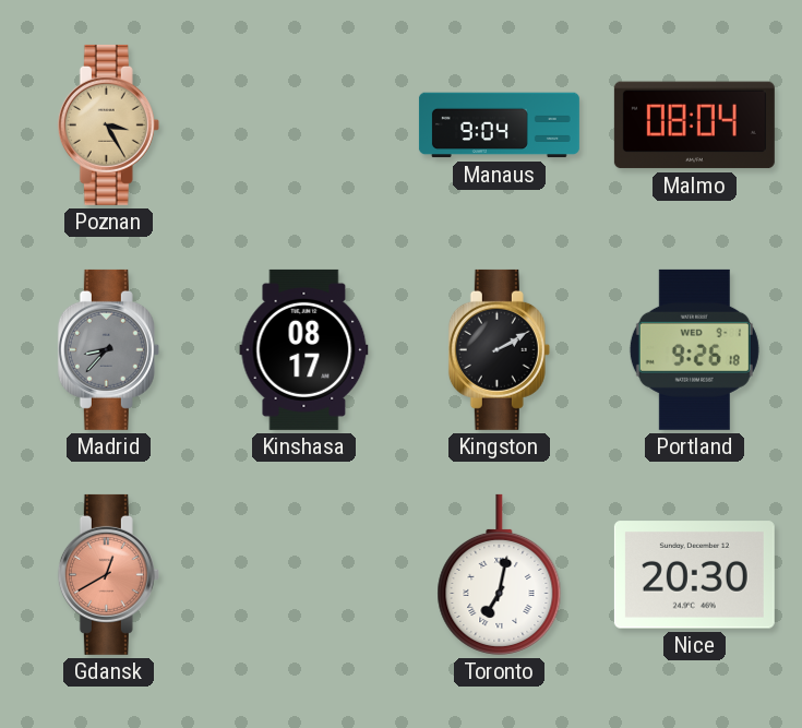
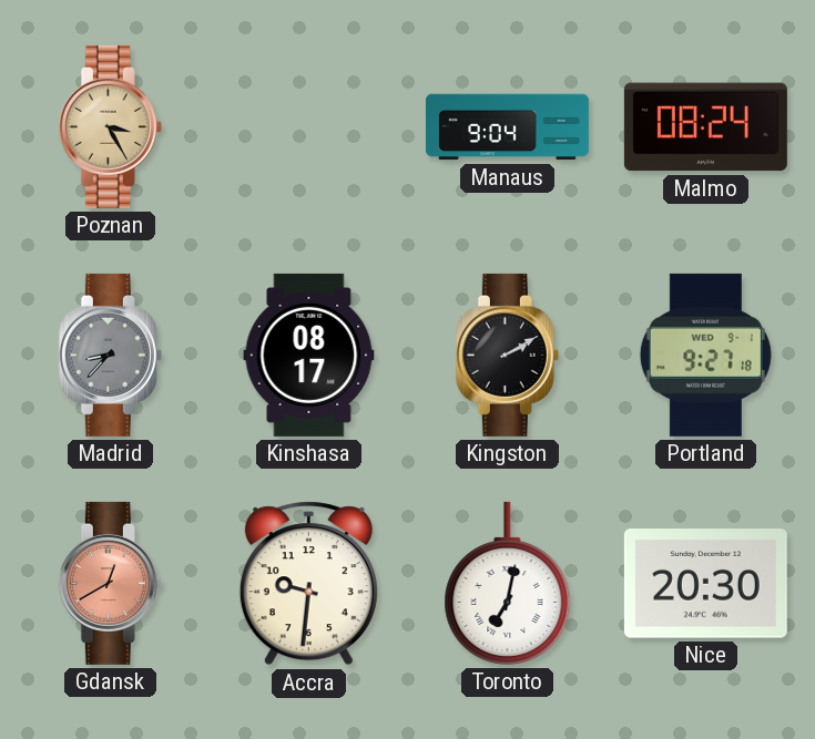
Malmo: 08:04 -> 08:24
Portland: 9:26 -> 9:27
Accra: none -> 9:31
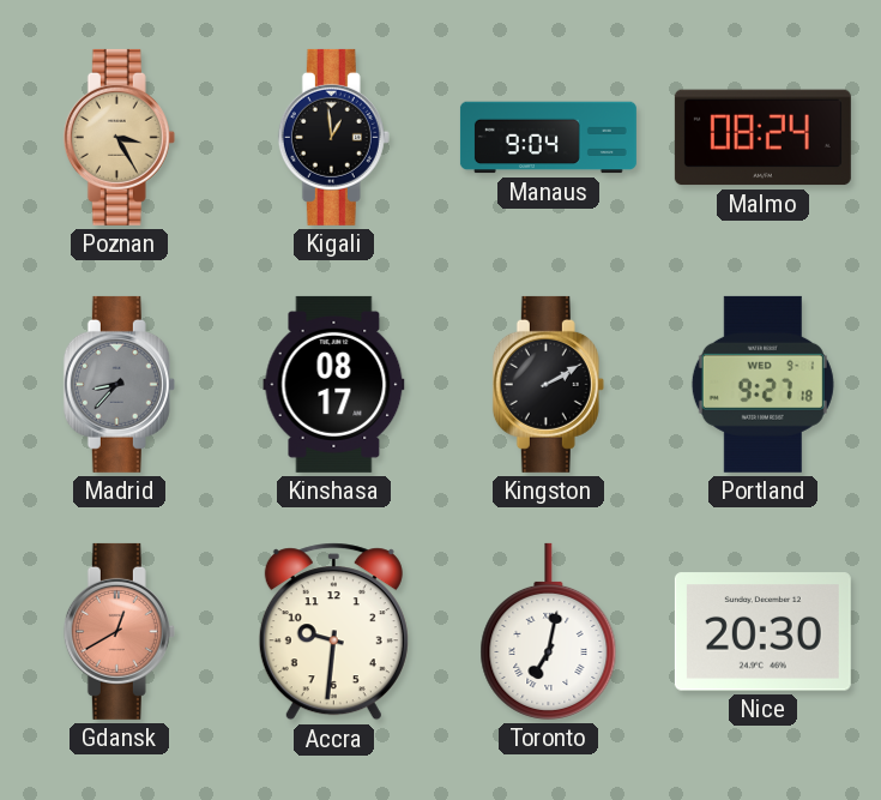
Kigali: none -> 12:59
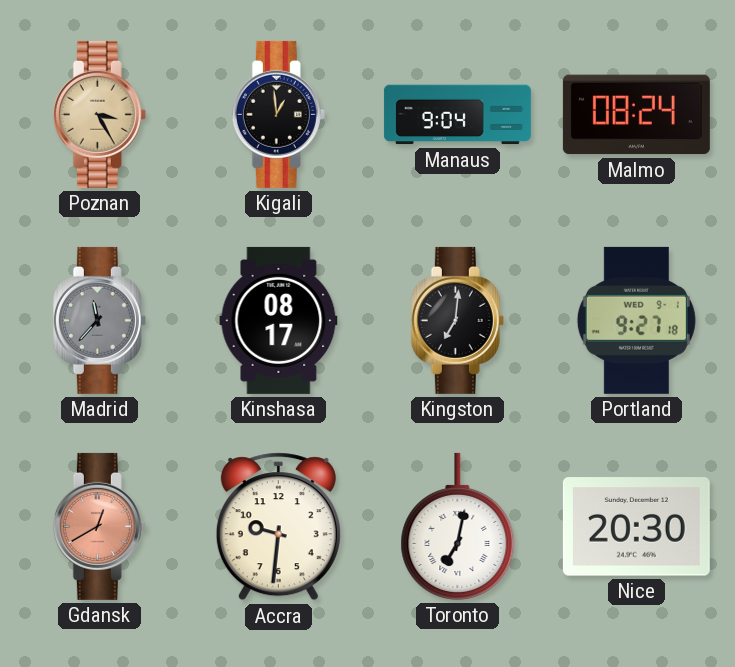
Madrid: 8:37 -> 11:37
Kingston: 2:10 -> 7:01
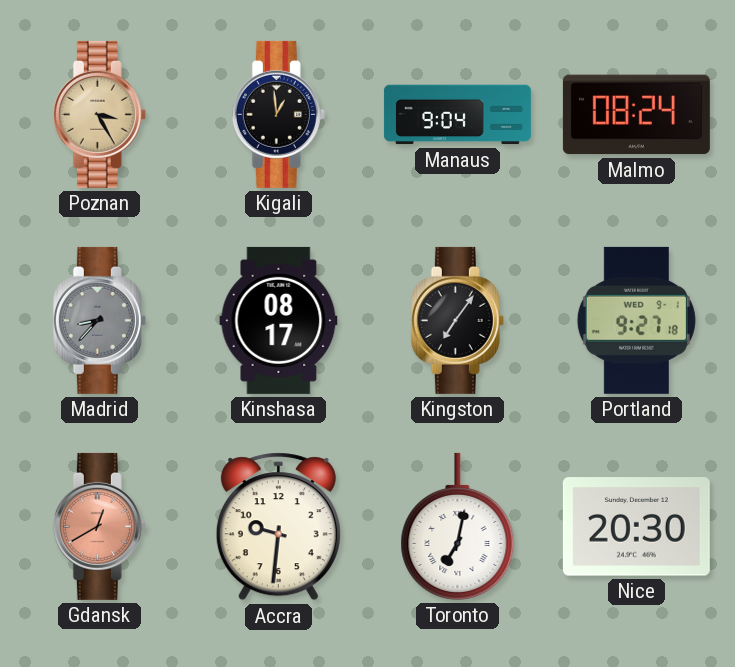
Madrid: 11:37 -> 8:37
Kingston: 7:01 -> 7:06
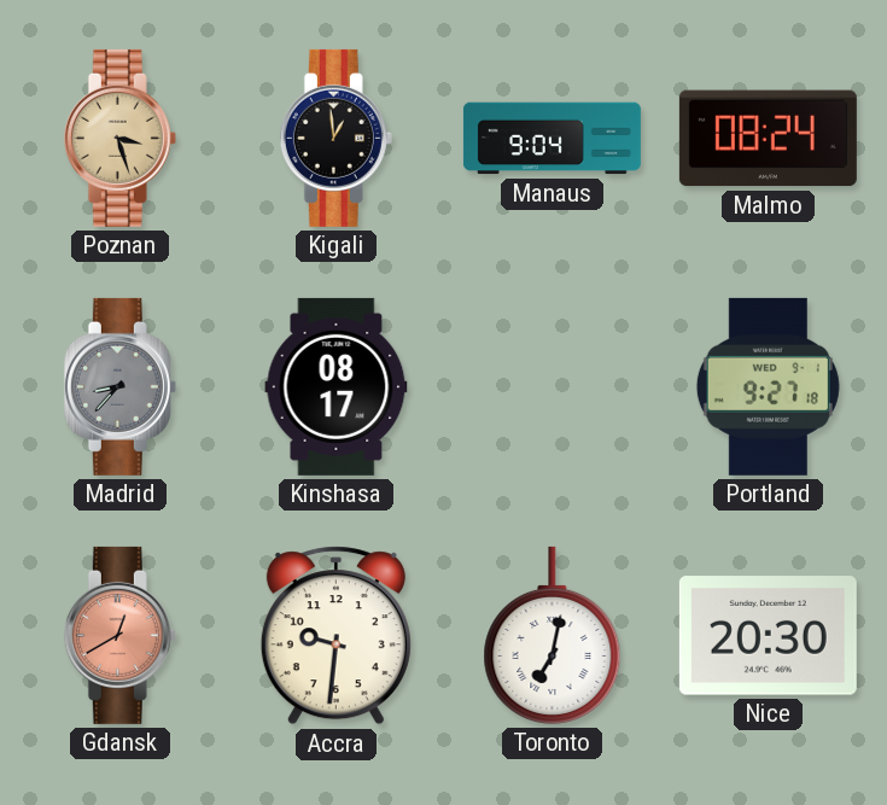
Poznan: 3:25 -> 3:27
Kingston: 7:06 -> none
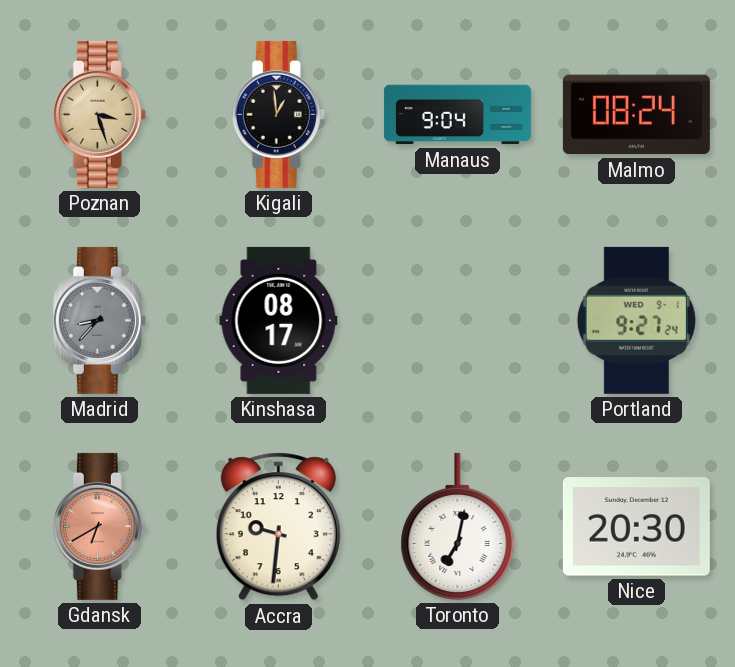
Portland: 9:27:18 -> 9:27:24
Gdansk: 12:40 -> 6:40
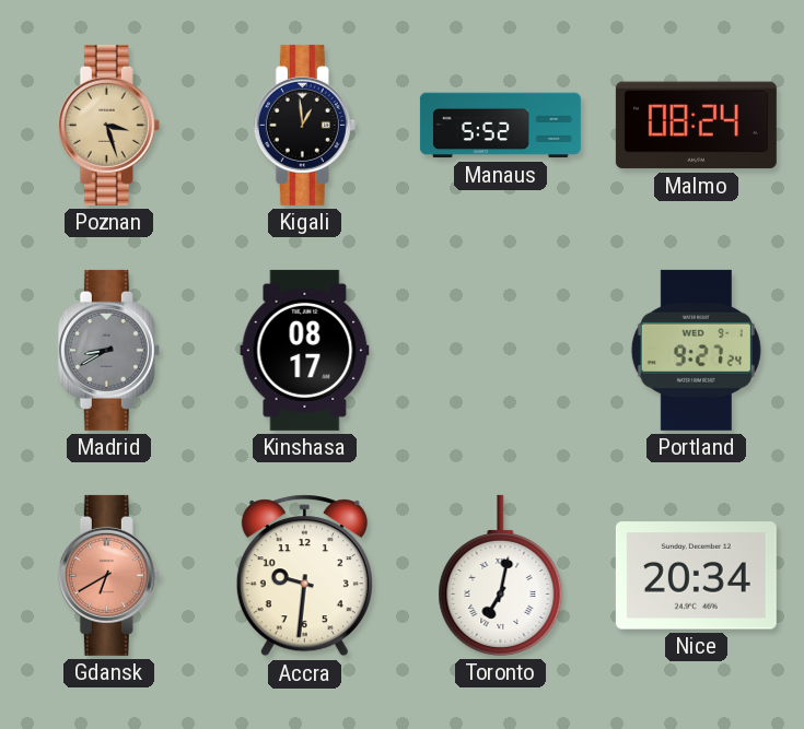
Manaus: 9:04 -> 5:52
Madrid: 8:37 -> 8:40
Nice: 20:30 -> 20:34
